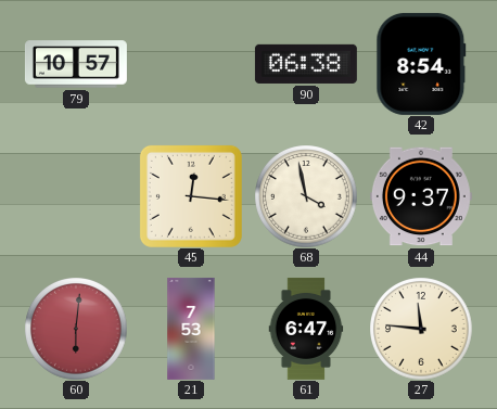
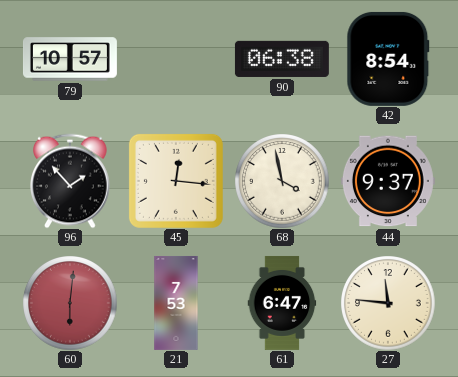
96: none -> 1:53
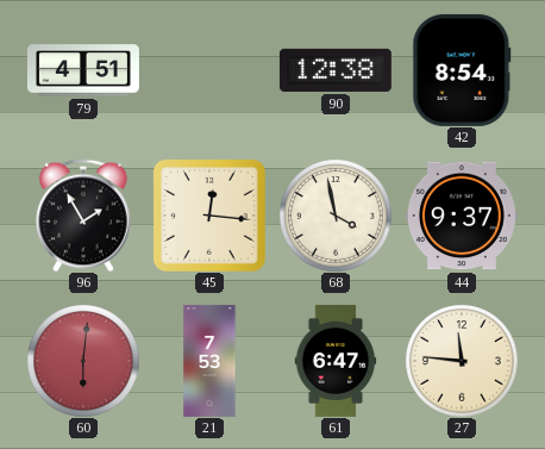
79: 10:57 -> 4:51
90: 06:38 -> 12:38
96: 1:53 -> 1:55
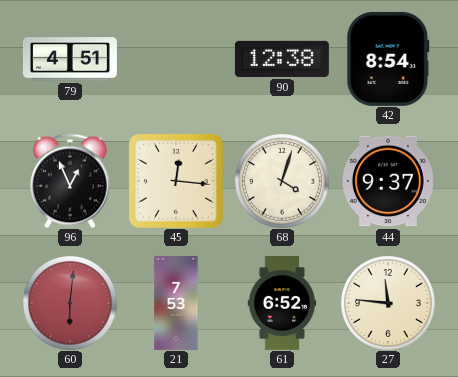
96: 1:55 -> 12:56
68: 3:58 -> 4:03
61: 6:47 -> 6:52
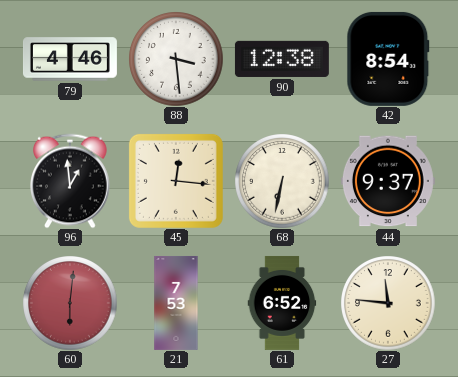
79: 4:51 -> 4:46
88: none -> 3:29
96: 12:56 -> 12:59
68: 4:03 -> 6:32
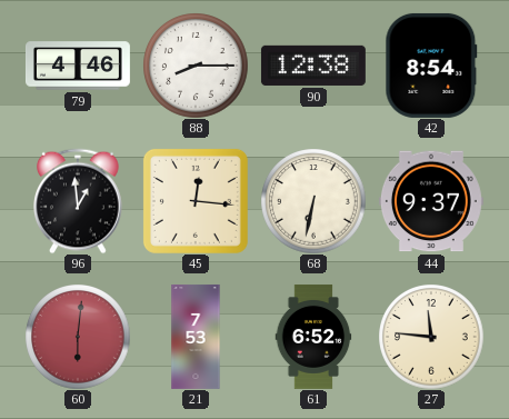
88: 3:29 -> 8:15
